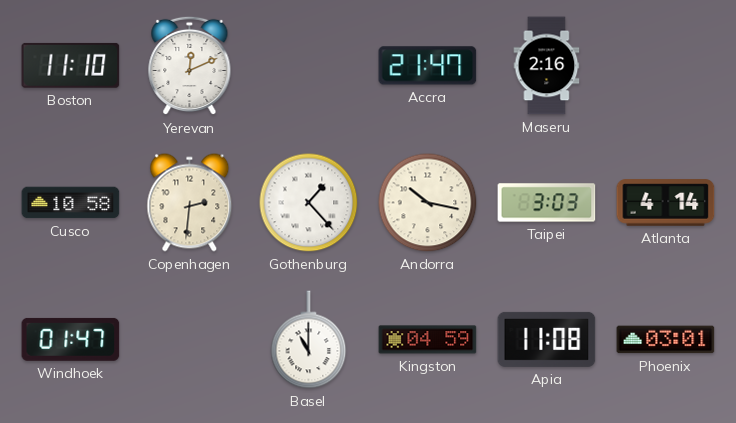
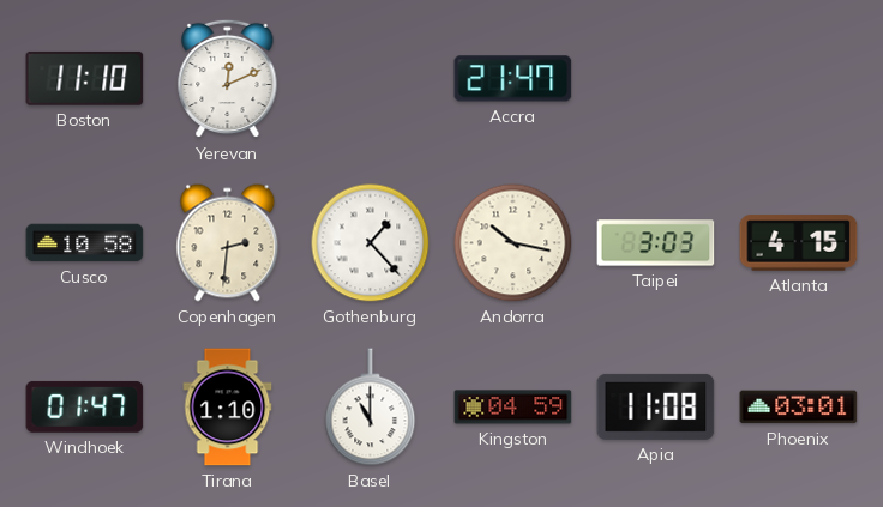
Maseru: 2:16 -> none
Atlanta: 4:14 -> 4:15
Tirana: none -> 1:10
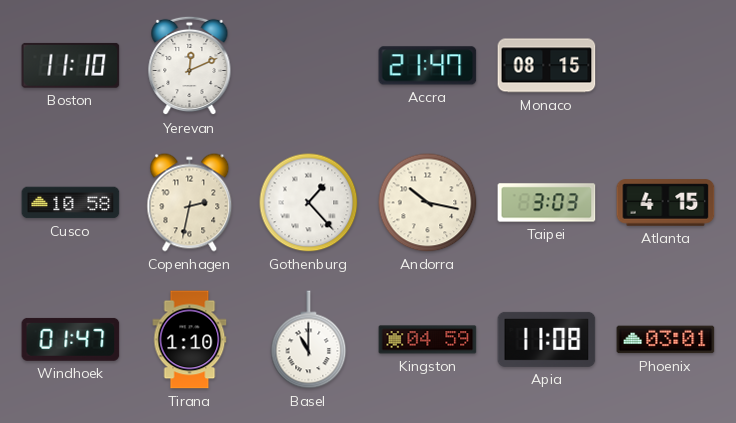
Monaco: none -> 08:15
Copenhagen: 2:31 -> 2:32
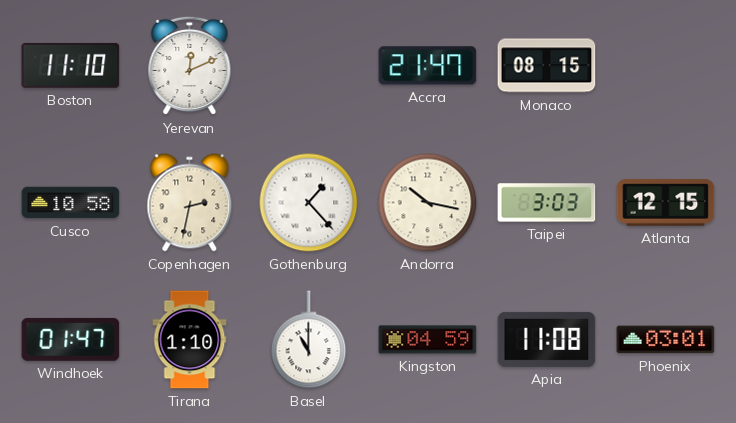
Atlanta: 4:15 -> 12:15
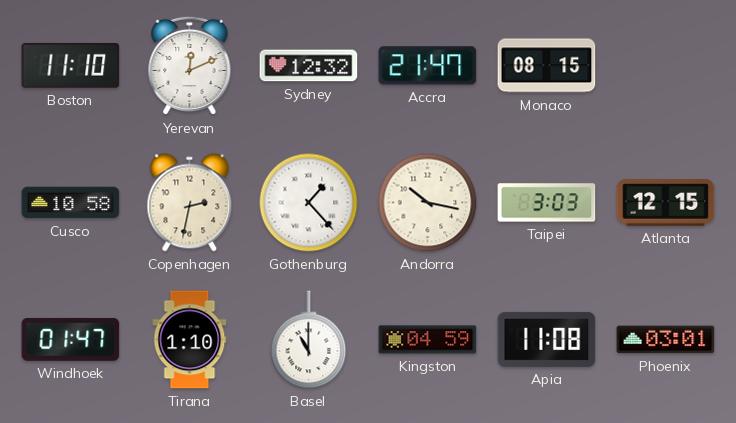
Sydney: none -> 12:32
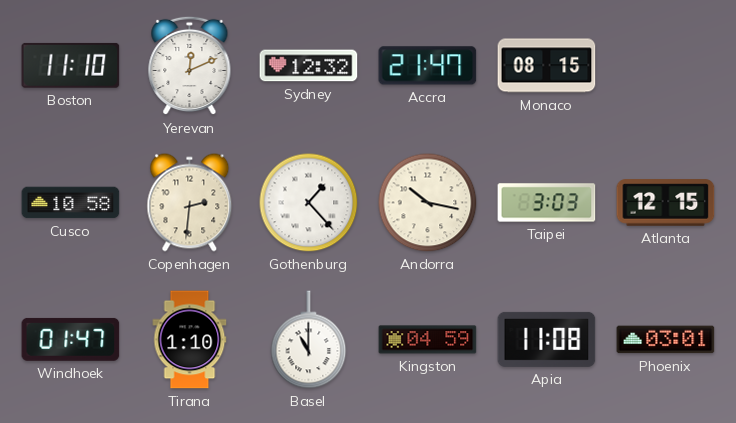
Copenhagen: 2:32 -> 2:31
